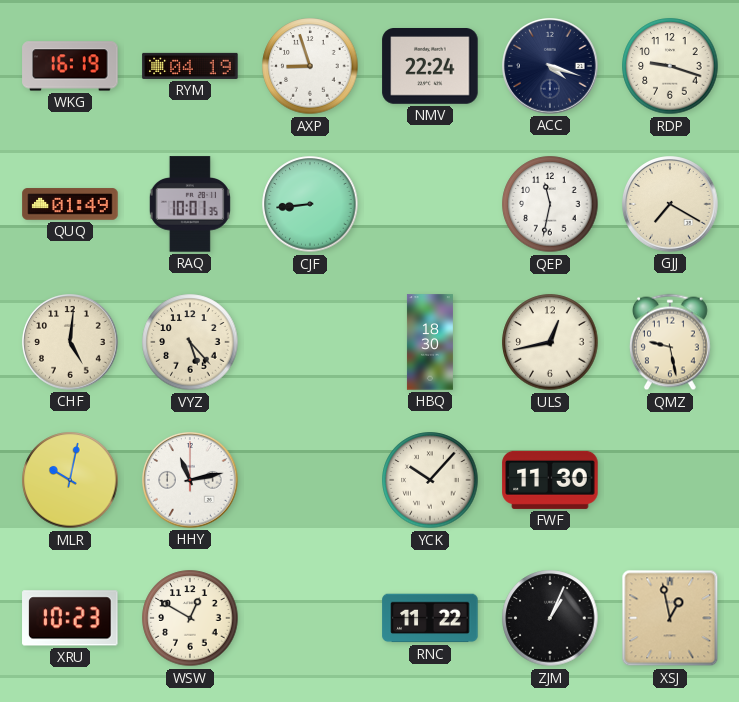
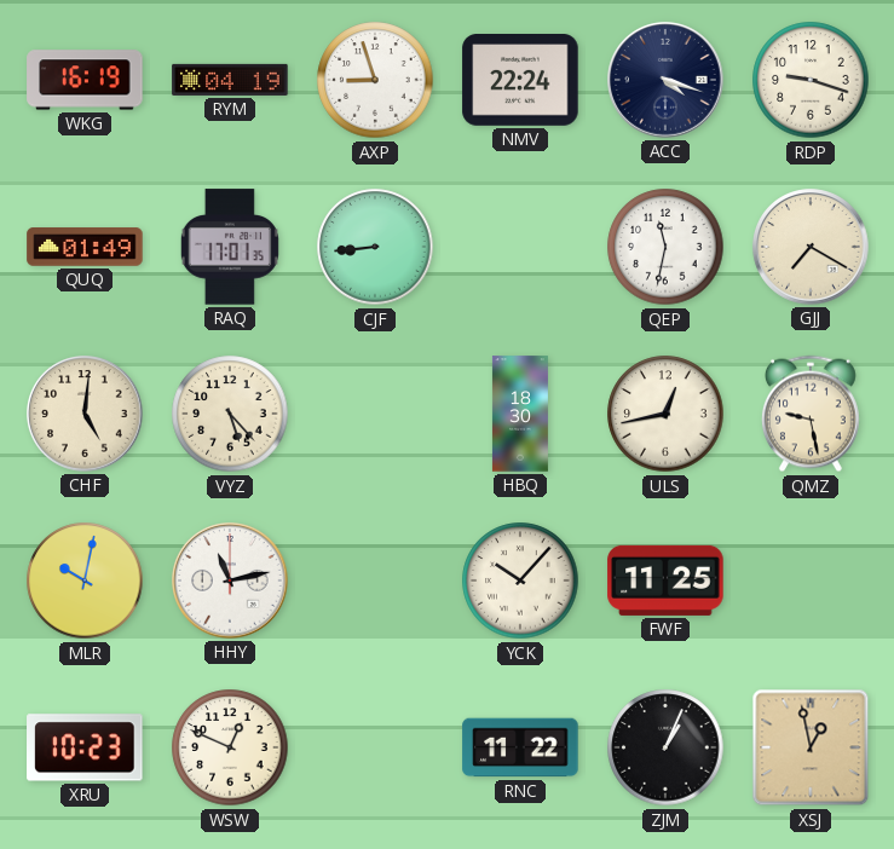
RAQ: 10:01 -> 17:01
FWF: 11:30 -> 11:25
WSW: 12:50 -> 12:49
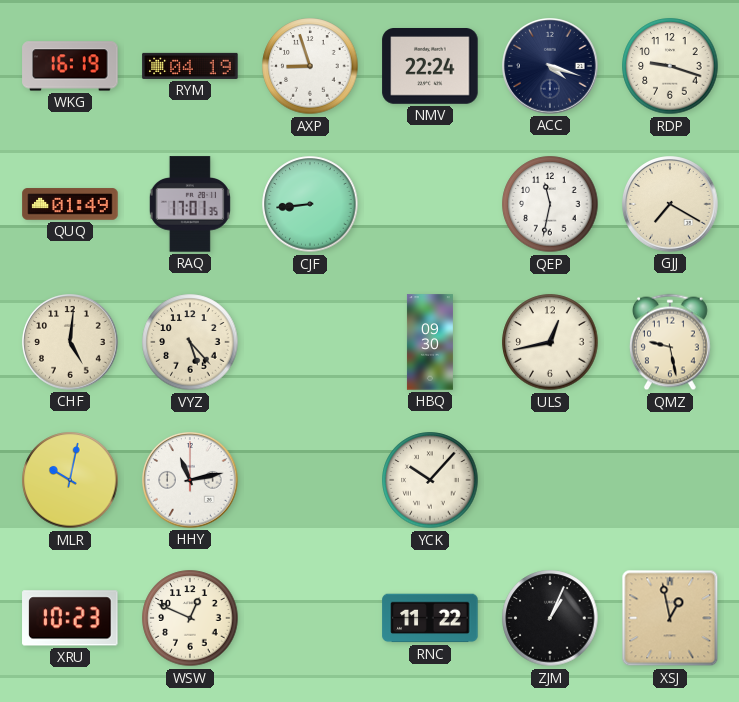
HBQ: 18:30 -> 09:30
FWF: 11:25 -> none
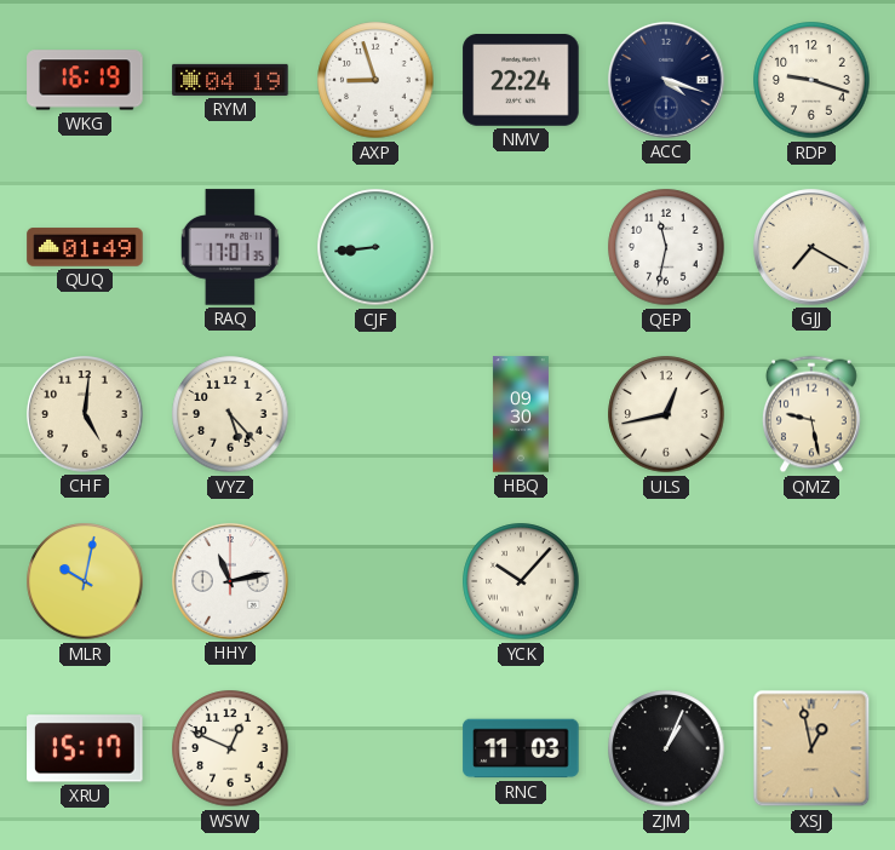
XRU: 10:23 -> 15:17
RNC: 11:22 -> 11:03
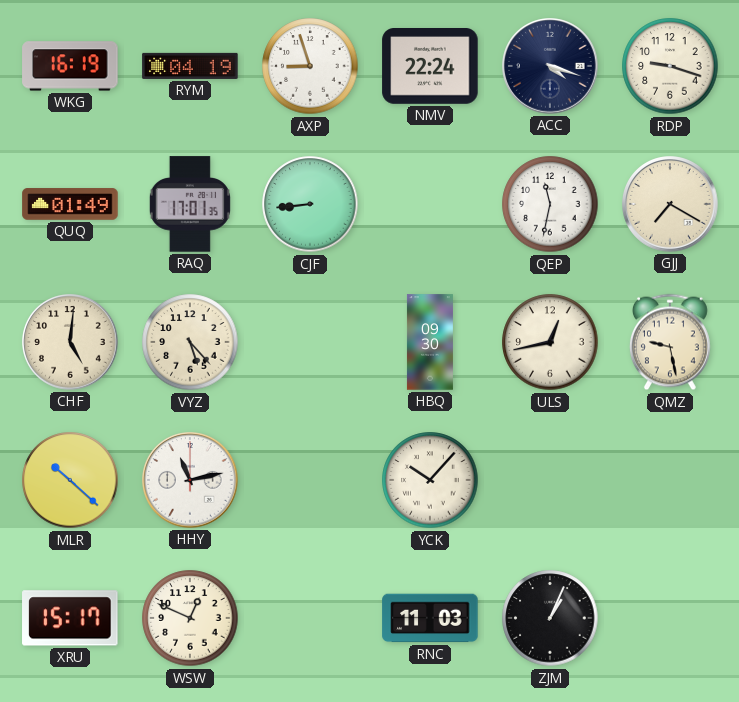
MLR: 10:02 -> 10:22
XSJ: 12:58 -> none
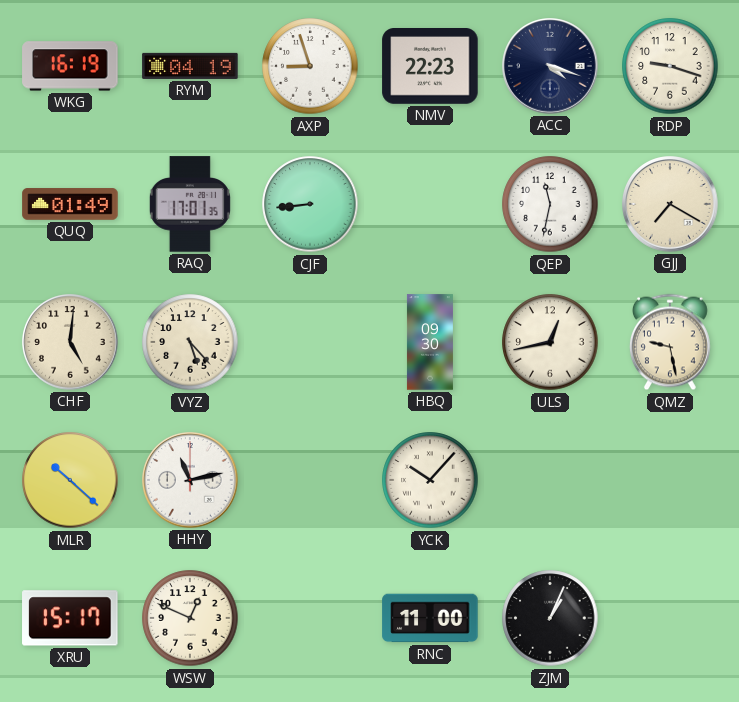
NMV: 22:24 -> 22:23
RNC: 11:03 -> 11:00
